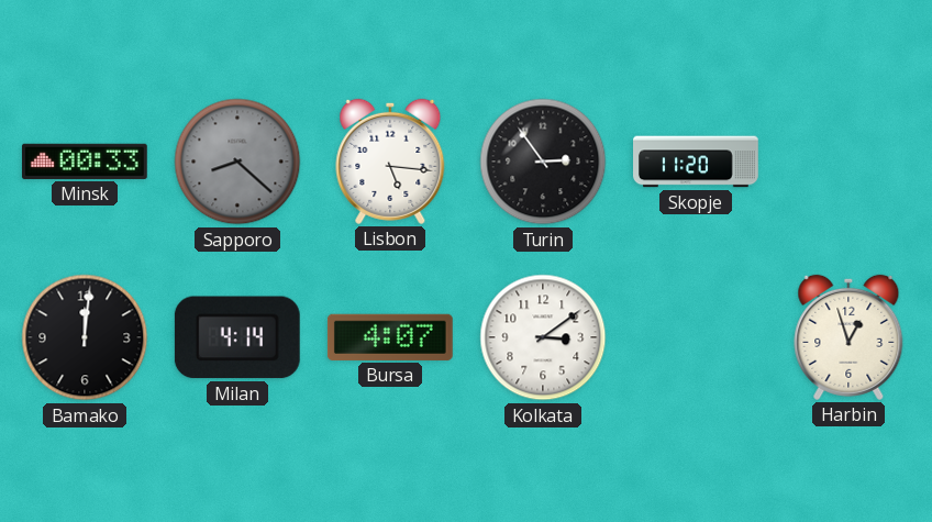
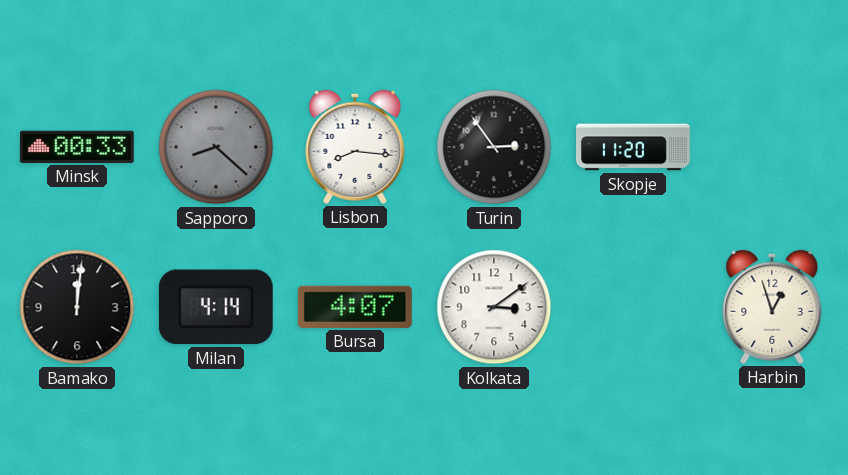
Lisbon: 5:16 -> 8:16
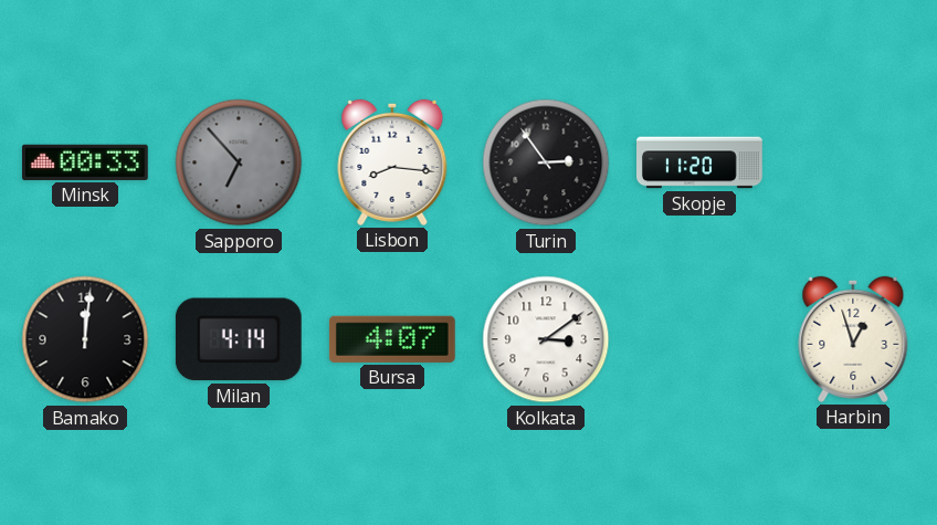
Sapporo: 8:22 -> 6:53
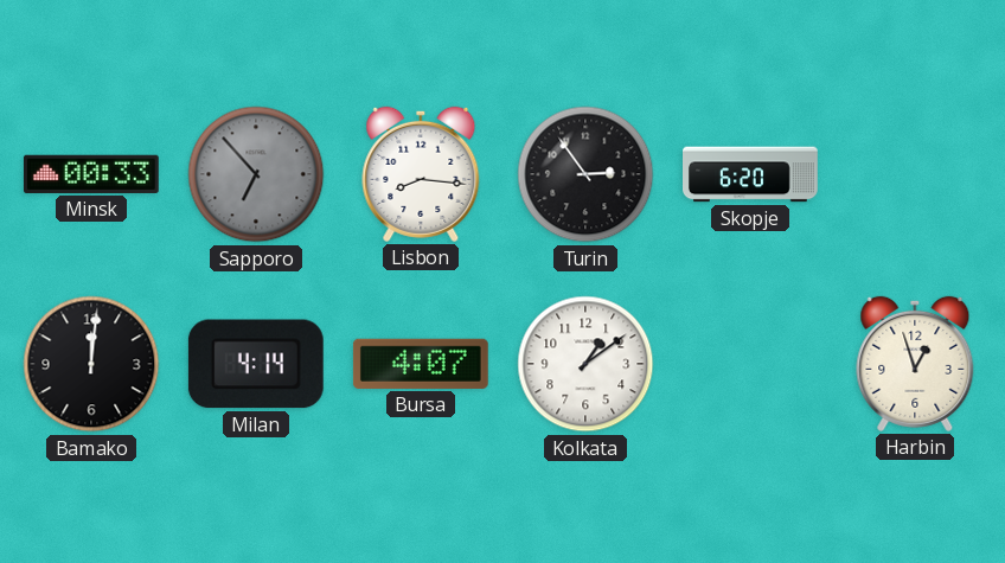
Skopje: 11:20 -> 6:20
Kolkata: 3:09 -> 1:09
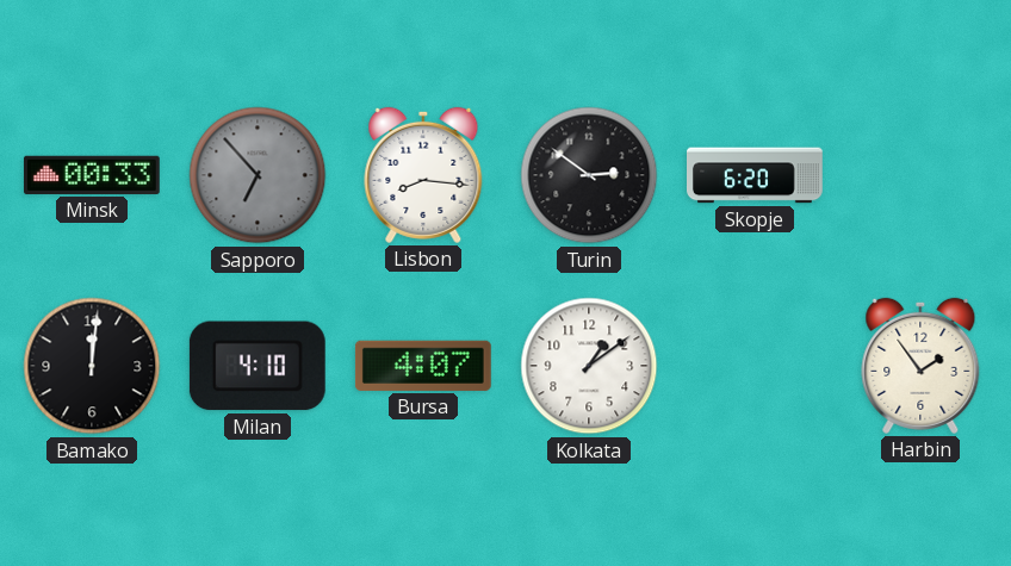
Turin: 2:54 -> 2:51
Milan: 4:14 -> 4:10
Harbin: 12:57 -> 1:54
